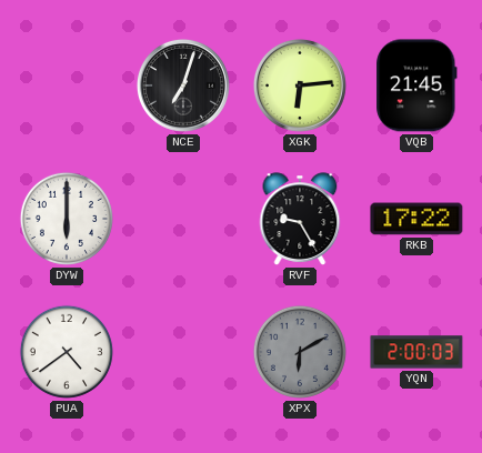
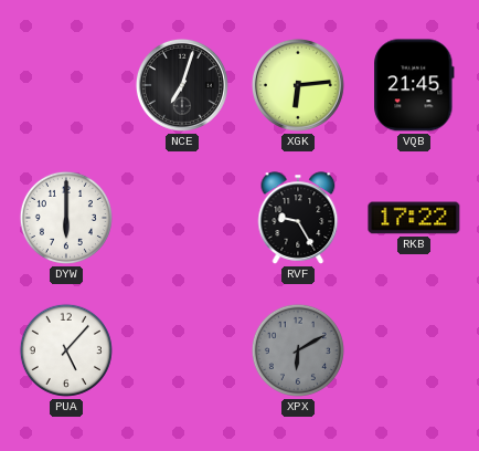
PUA: 4:39 -> 5:07
YQN: 2:00 -> none
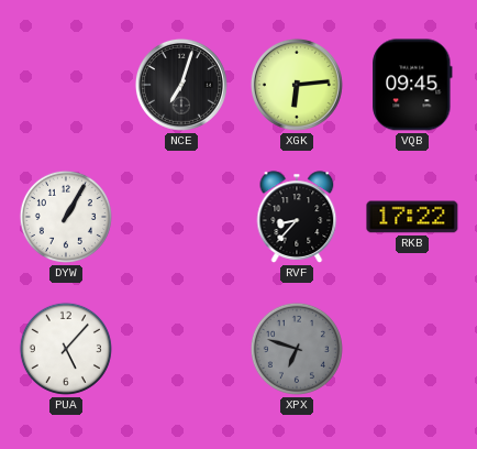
VQB: 21:45 -> 09:45
DYW: 6:00 -> 1:05
RVF: 9:25 -> 8:37
XPX: 6:10 -> 6:48
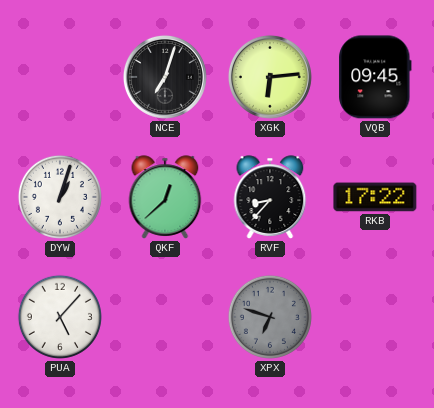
DYW: 1:05 -> 1:03
QKF: none -> 12:38
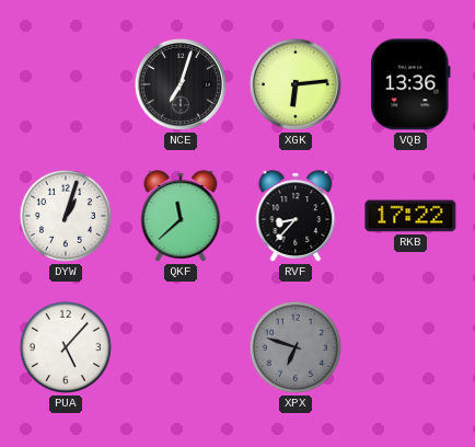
VQB: 09:45 -> 13:36
QKF: 12:38 -> 11:38
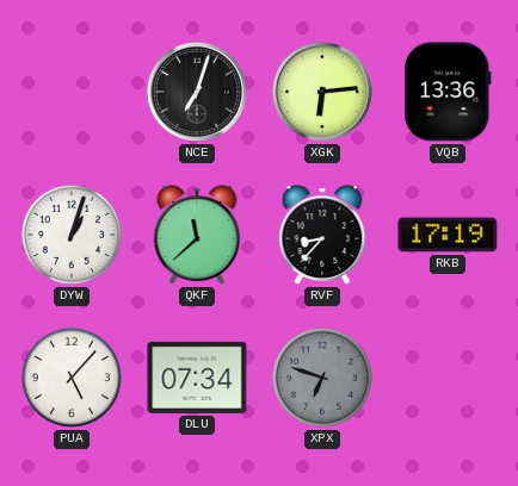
RKB: 17:22 -> 17:19
DLU: none -> 07:34
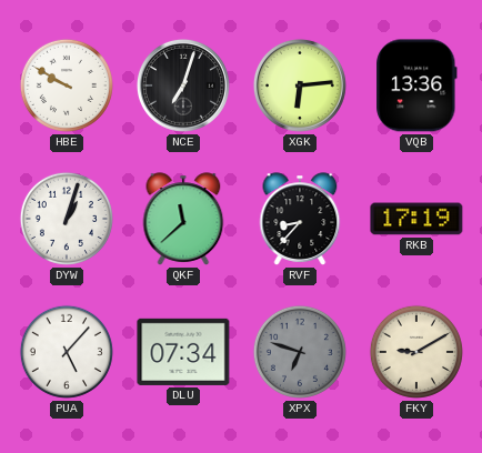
HBE: none -> 9:50
FKY: none -> 9:10
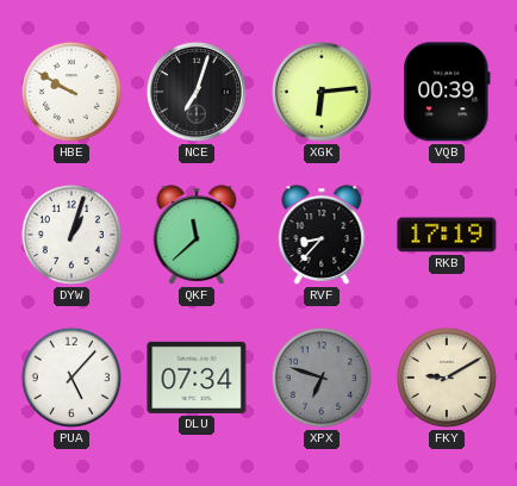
VQB: 13:36 -> 00:39
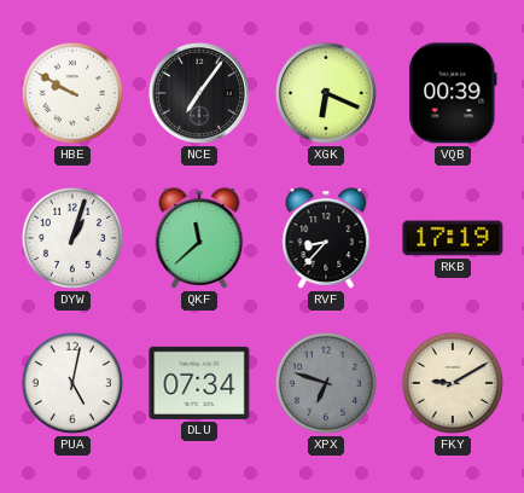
NCE: 7:03 -> 7:06
XGK: 6:14 -> 6:19
PUA: 5:07 -> 5:02
